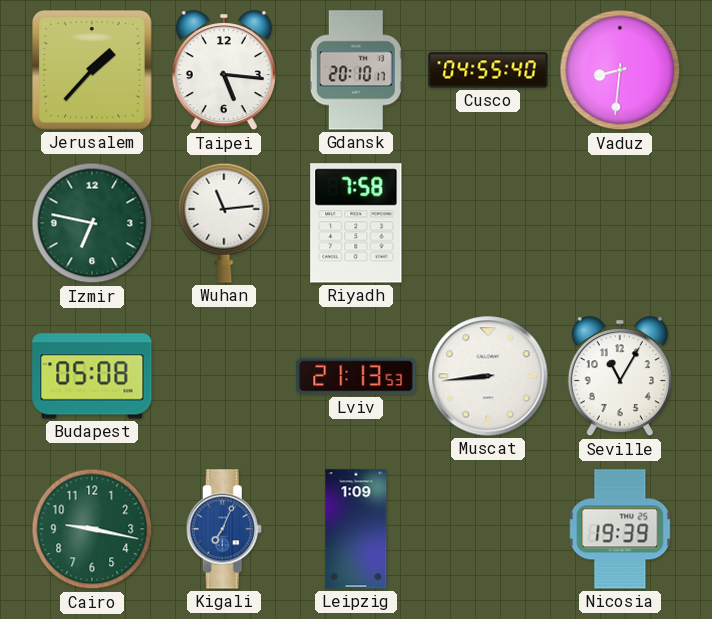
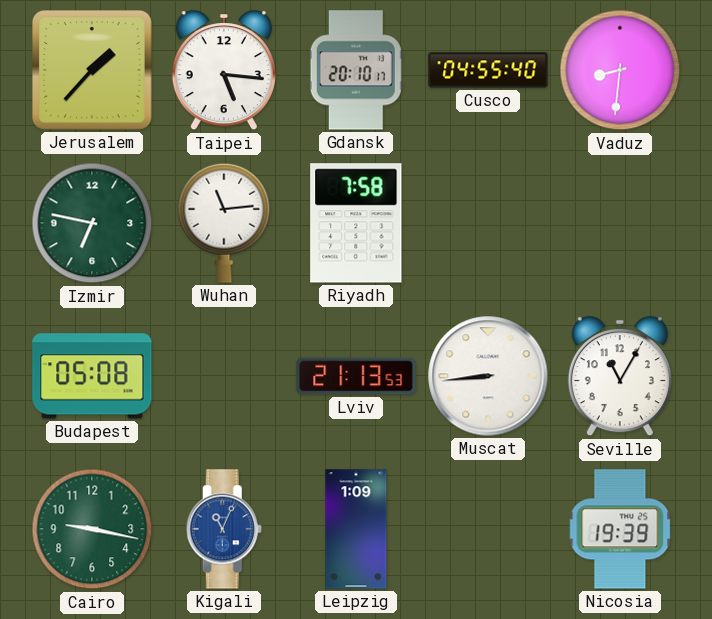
Kigali: 7:04 -> 11:04
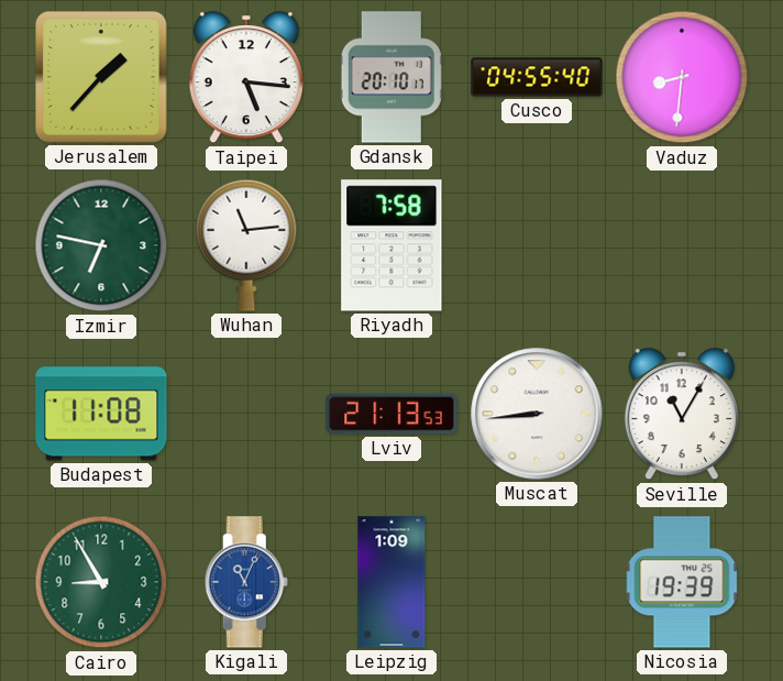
Budapest: 05:08 -> 11:08
Cairo: 9:17 -> 8:55
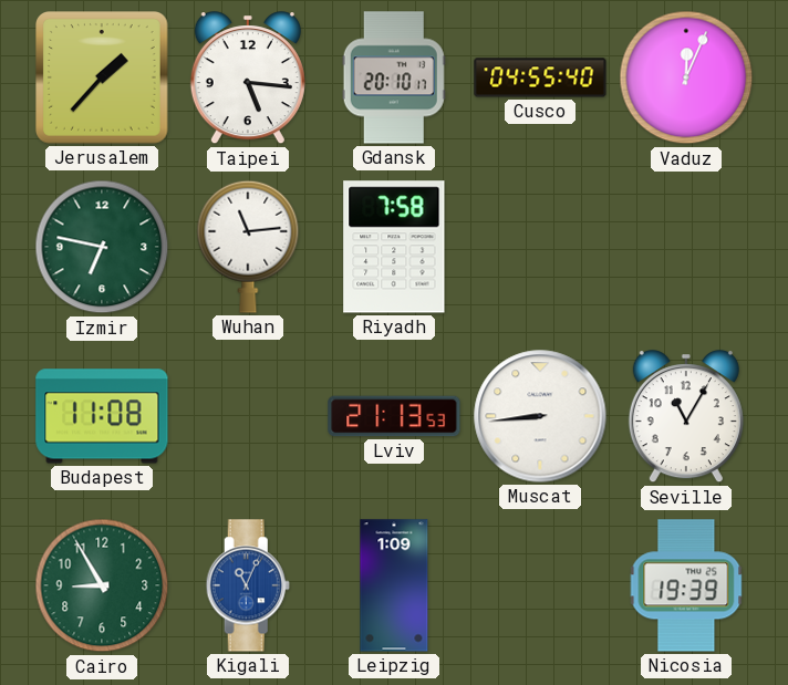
Vaduz: 8:31 -> 12:04
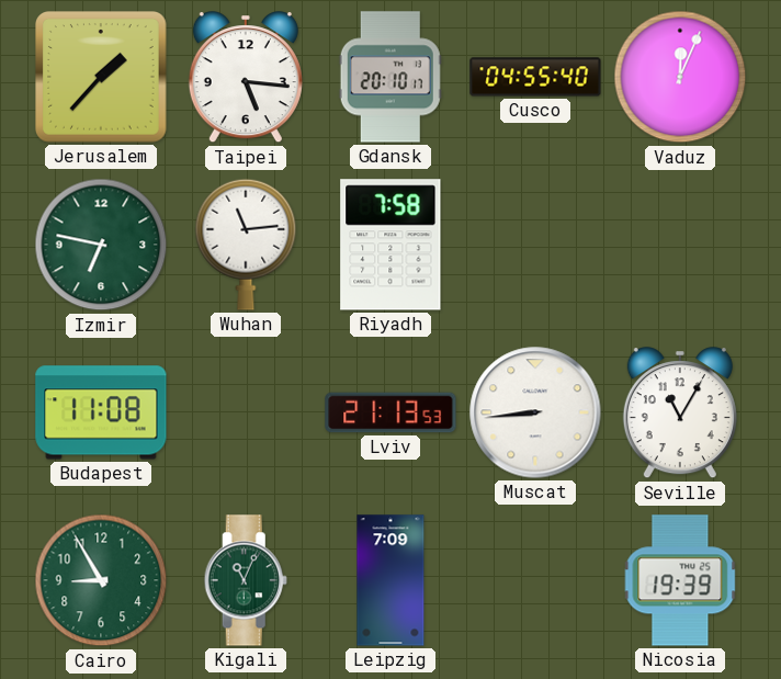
Kigali dial: blue -> green
Leipzig: 1:09 -> 7:09
